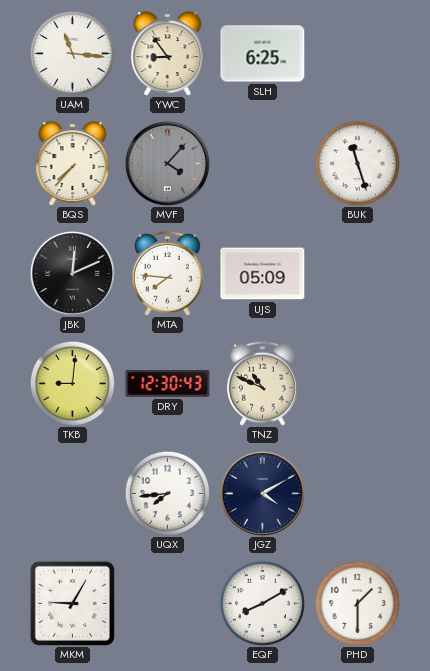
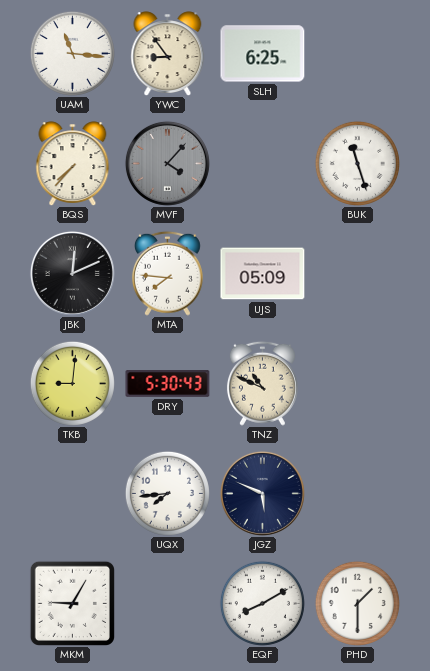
DRY: 12:30 -> 5:30
JGZ: 4:10 -> 5:49
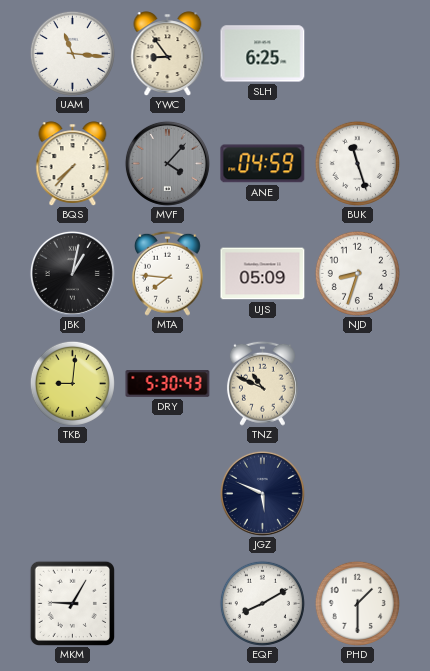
ANE: none -> 04:59
JBK: 12:11 -> 1:02
NJD: none -> 8:33
UQX: 7:44 -> none
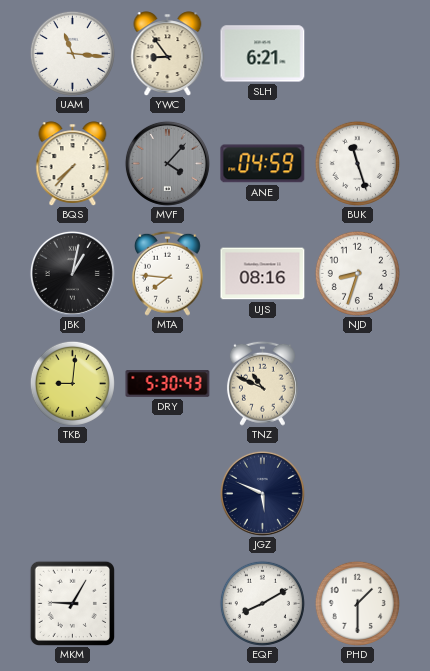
SLH: 6:25 -> 6:21
UJS: 05:09 -> 08:16
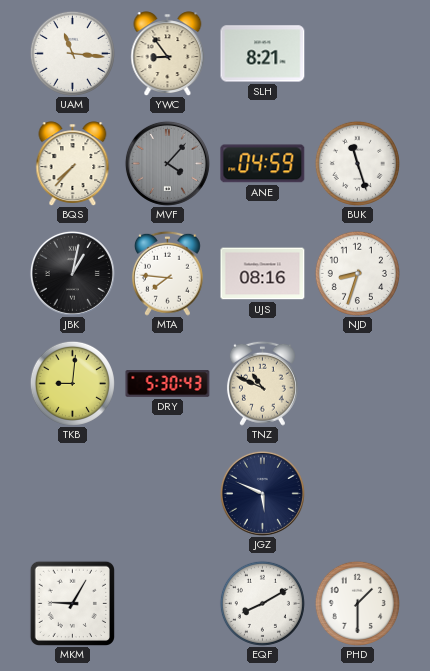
SLH: 6:21 -> 8:21
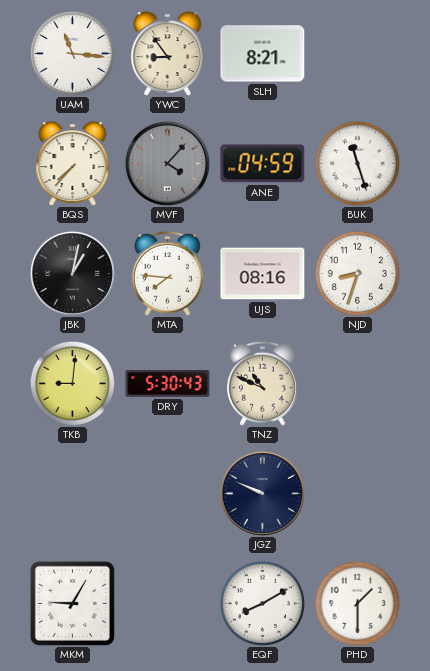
JGZ: 5:49 -> 9:49
